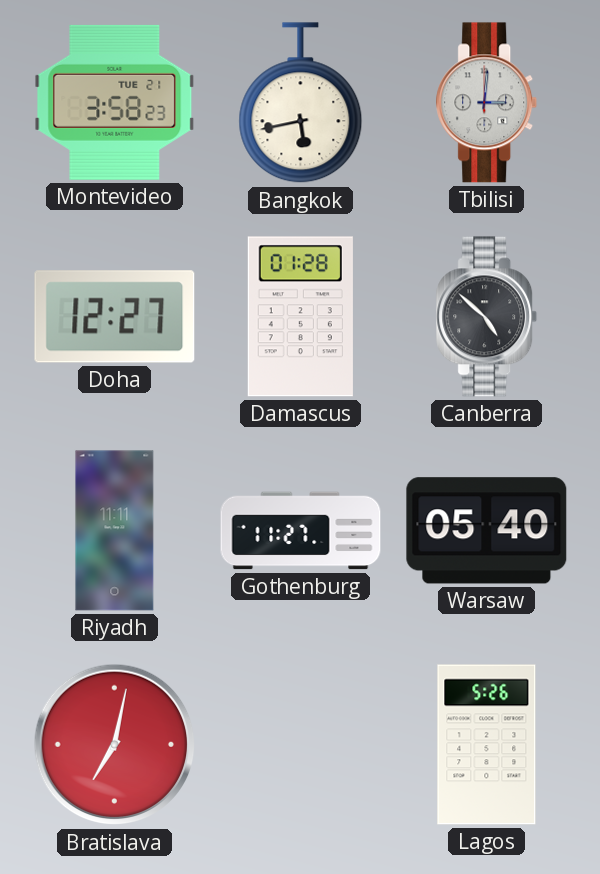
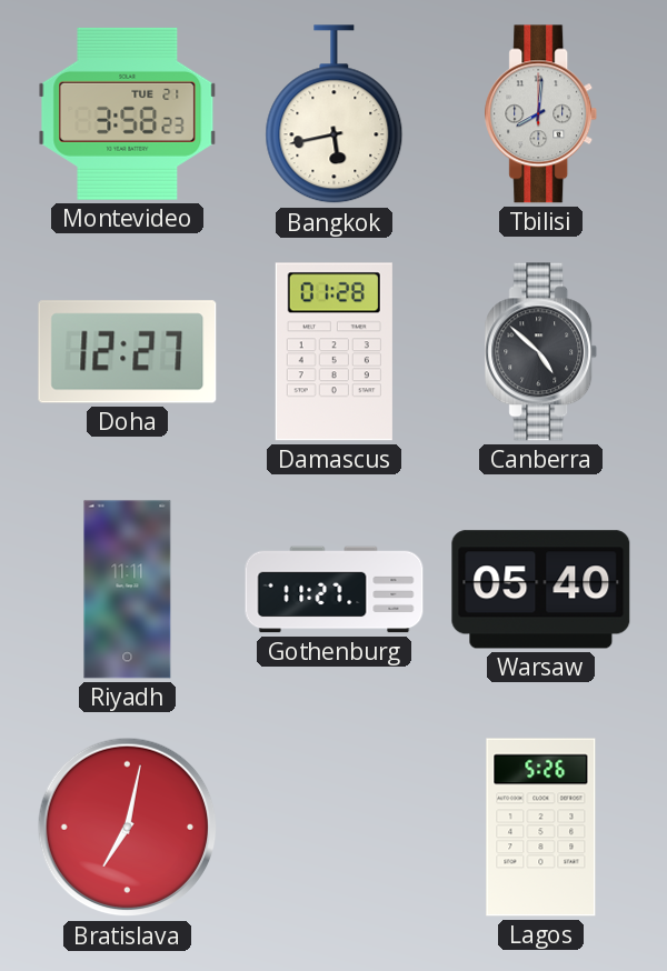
Tbilisi: 3:01 -> 8:01
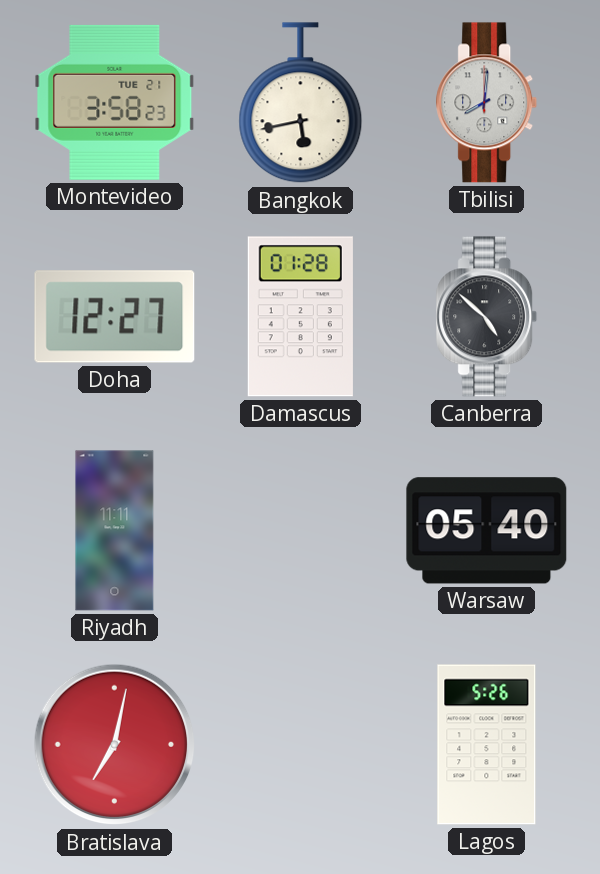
Gothenburg: 11:27 -> none
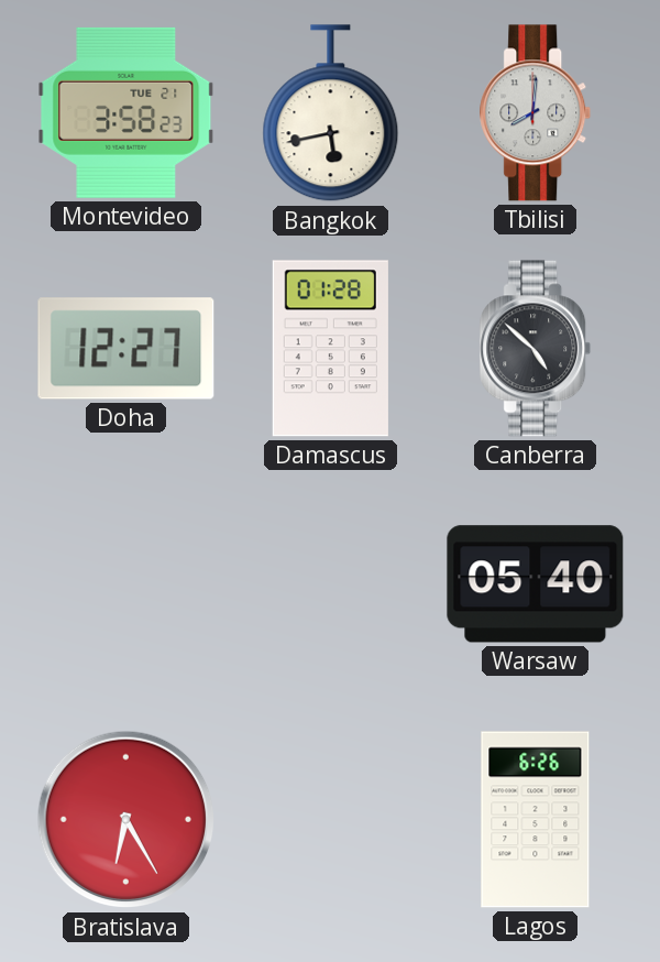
Riyadh: 11:11 -> none
Bratislava: 7:02 -> 6:25
Lagos: 5:26 -> 6:26
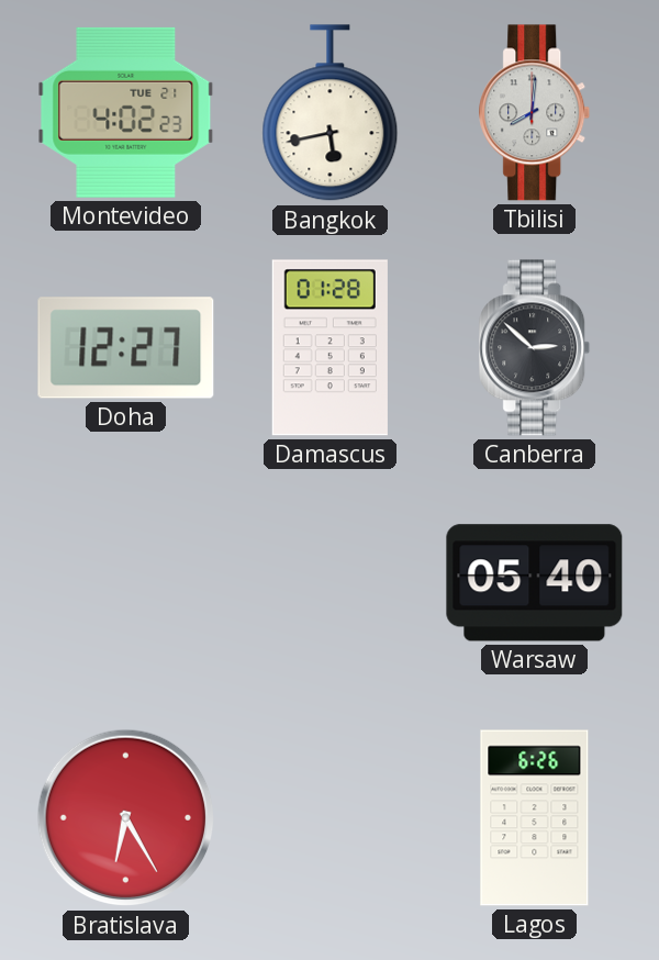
Montevideo: 3:58 -> 4:02
Canberra: 4:52 -> 2:52
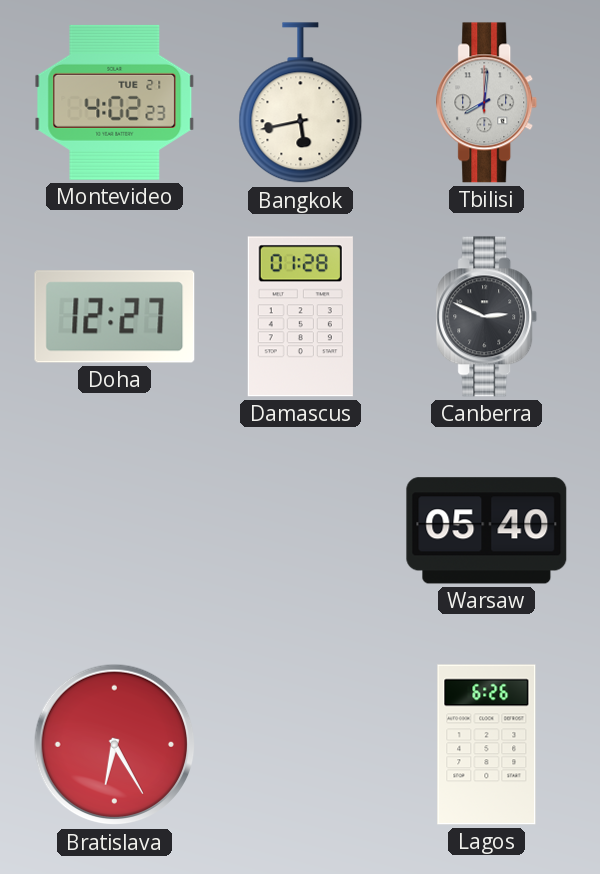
Canberra: 2:52 -> 2:49
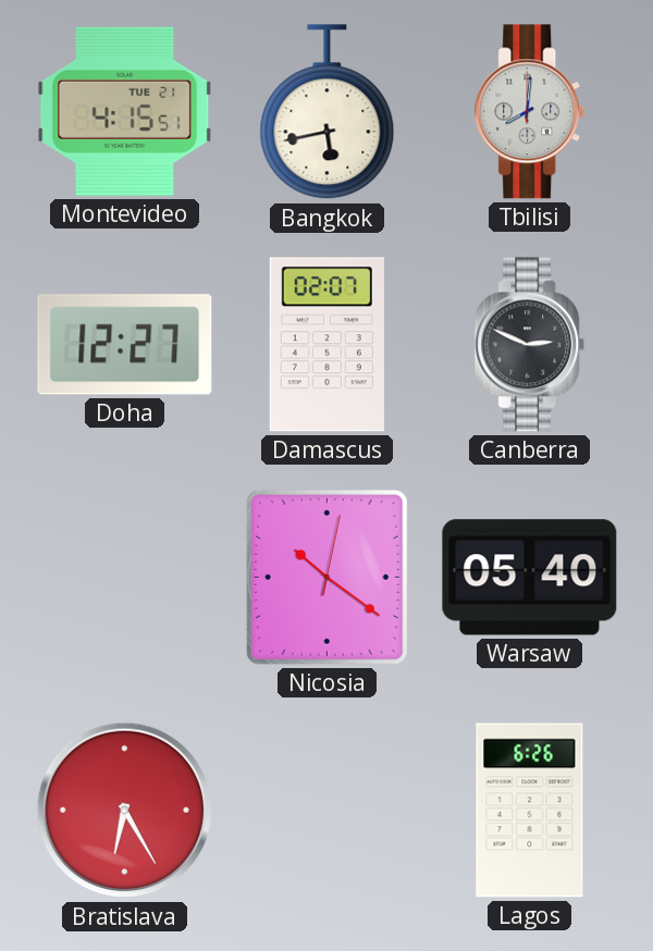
Montevideo: 4:02 -> 4:15
Damascus: 01:28 -> 02:07
Nicosia: none -> 10:21
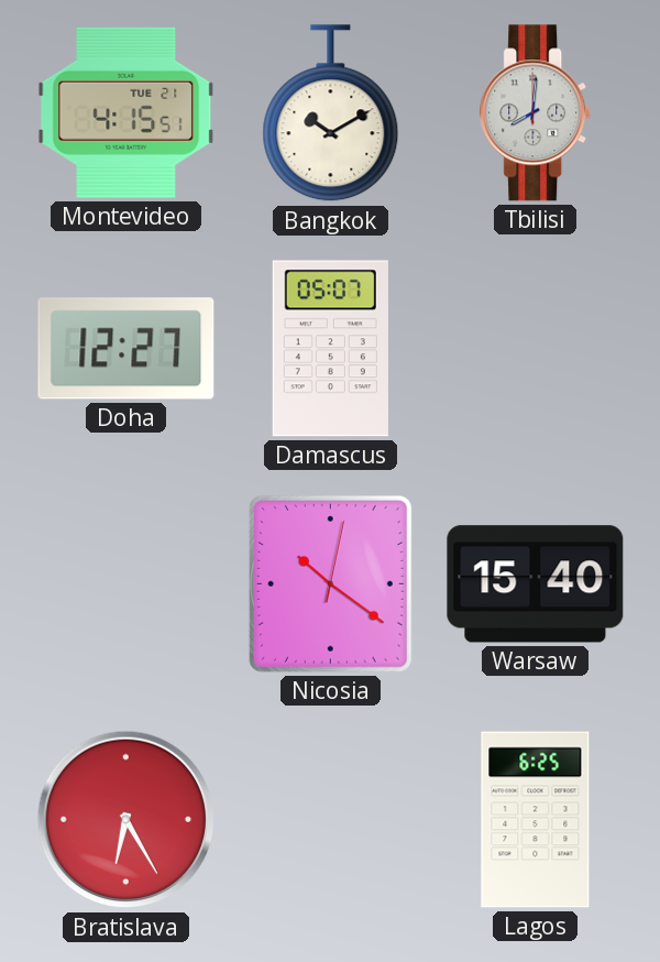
Bangkok: 5:43 -> 10:10
Damascus: 02:07 -> 05:07
Canberra: 2:49 -> none
Warsaw: 05:40 -> 15:40
Lagos: 6:26 -> 6:25
